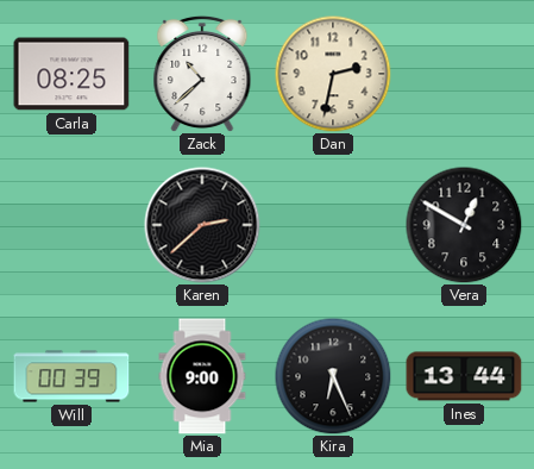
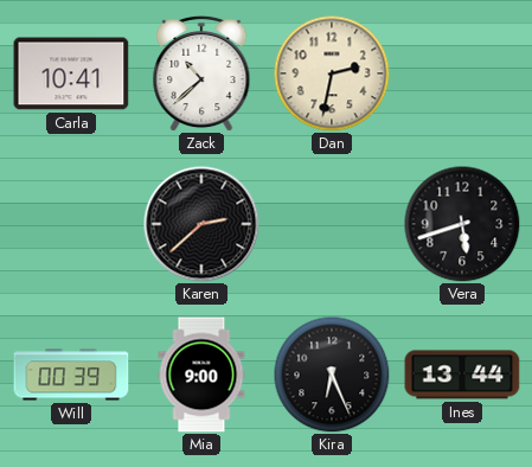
Carla: 08:25 -> 10:41
Vera: 12:50 -> 5:42
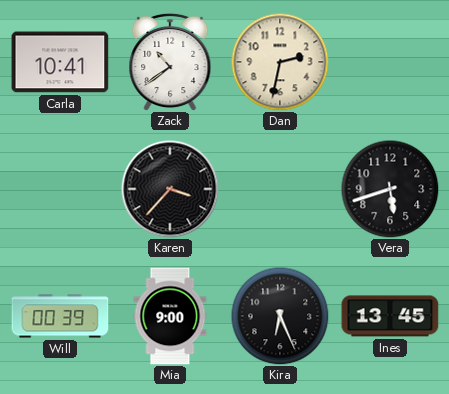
Zack: 10:38 -> 10:39
Karen: 2:38 -> 3:37
Ines: 13:44 -> 13:45
